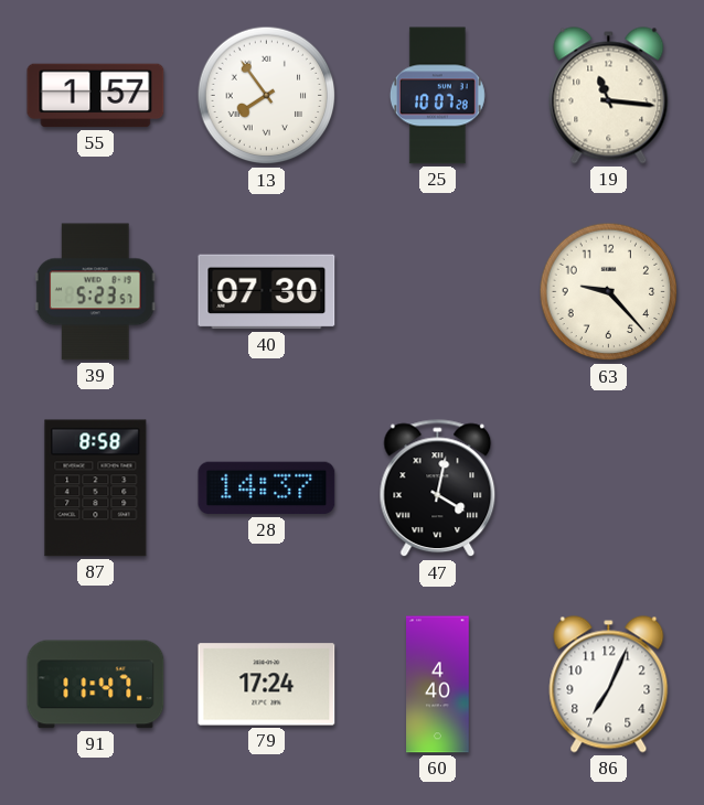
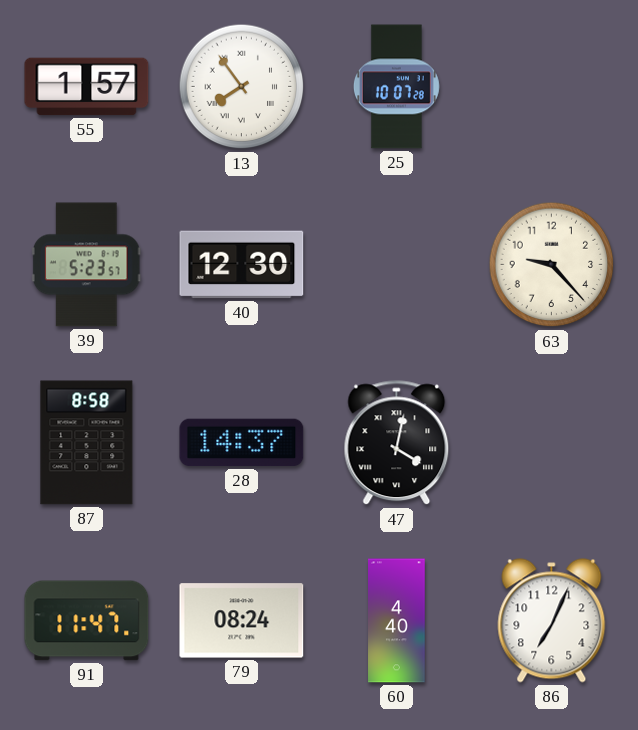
19: 11:16 -> none
40: 07:30 -> 12:30
79: 17:24 -> 08:24
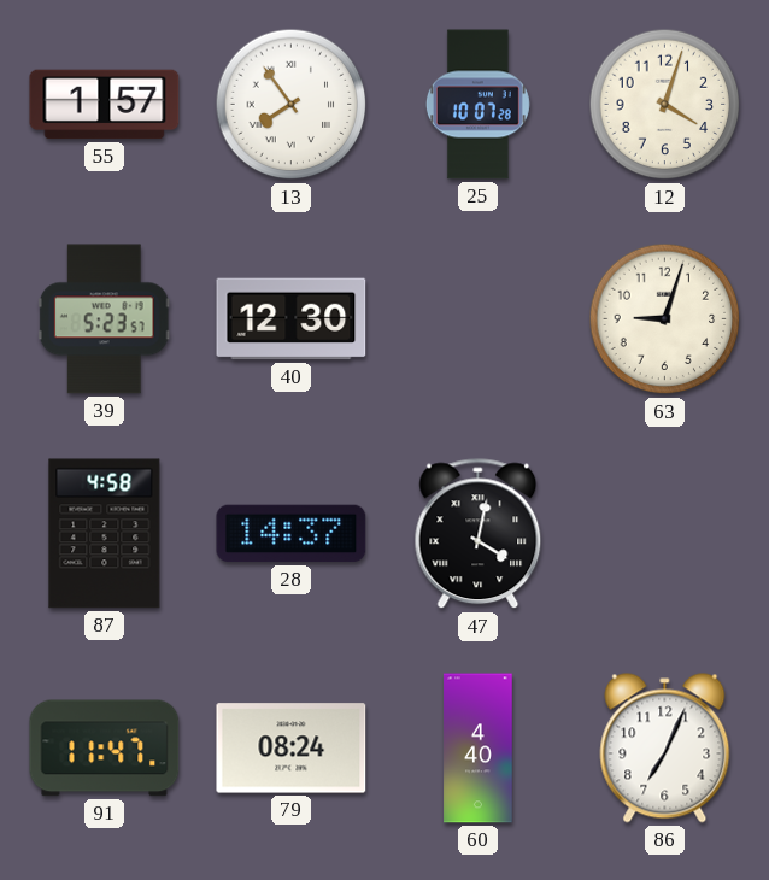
12: none -> 4:03
63: 9:23 -> 9:03
87: 8:58 -> 4:58
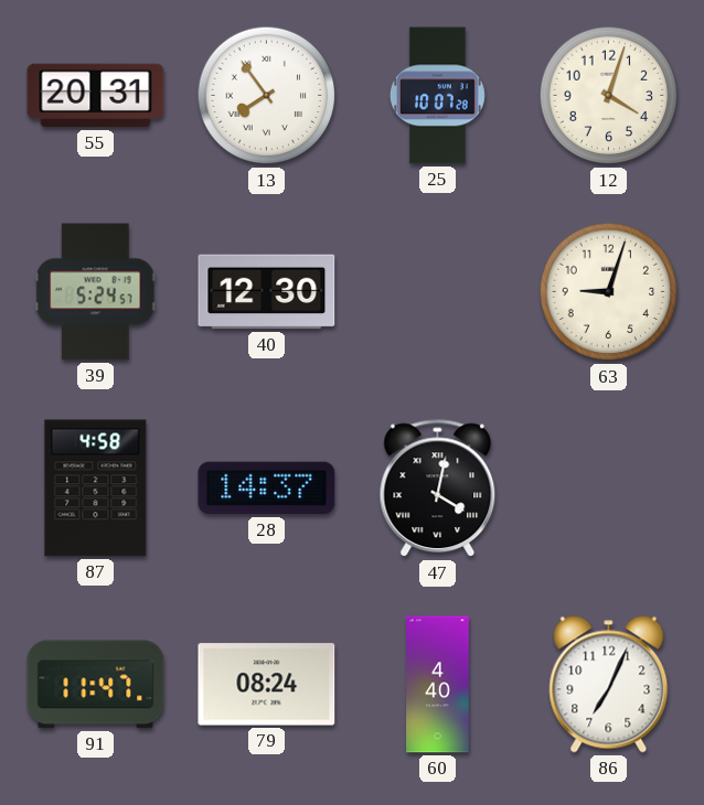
55: 1:57 -> 20:31
39: 5:23 -> 5:24
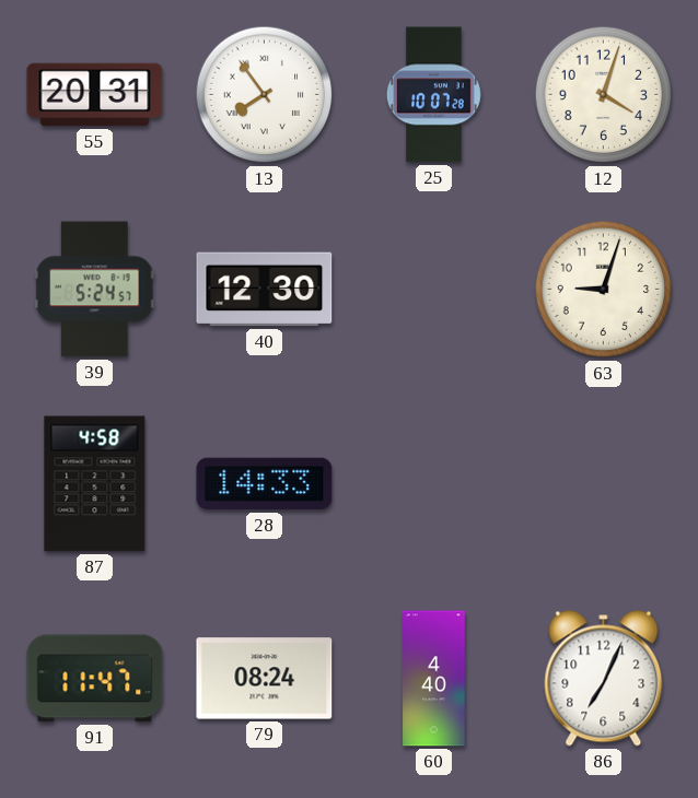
28: 14:37 -> 14:33
47: 4:02 -> none
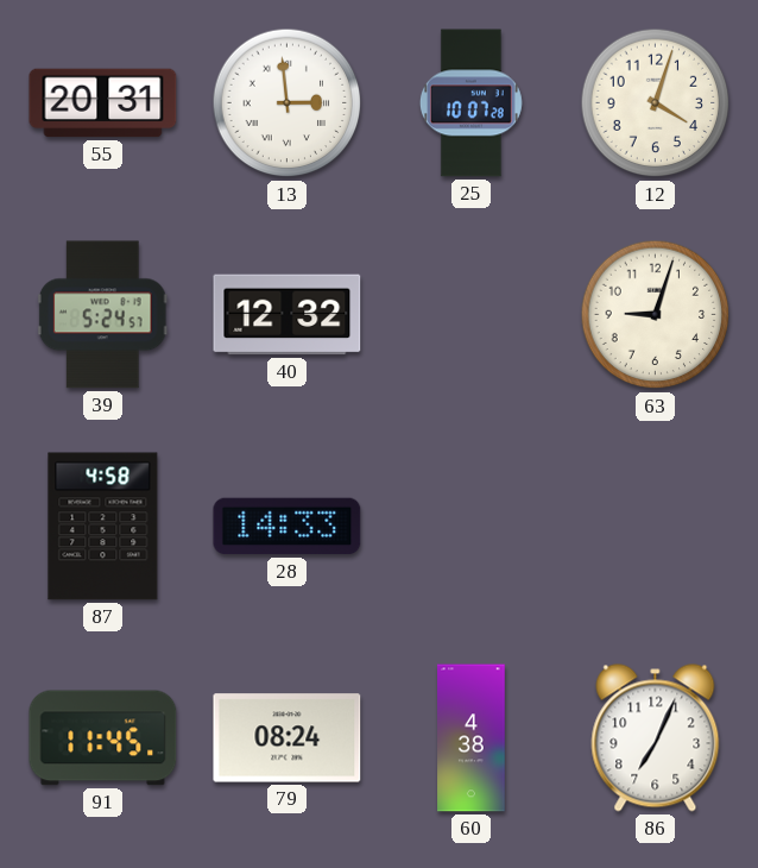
13: 7:54 -> 2:59
40: 12:30 -> 12:32
91: 11:47 -> 11:45
60: 4:40 -> 4:38
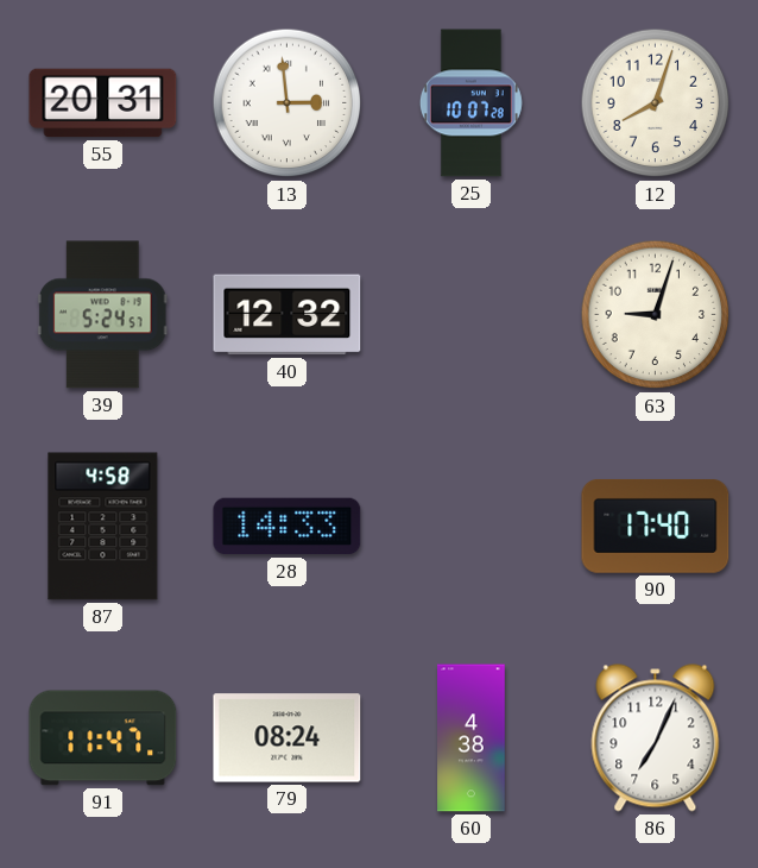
12: 4:03 -> 8:03
90: none -> 17:40
91: 11:45 -> 11:47
